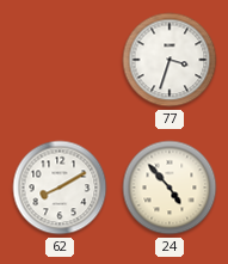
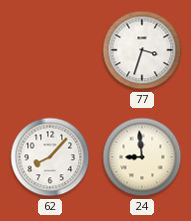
62: 8:10 -> 8:07
24: 4:53 -> 8:59
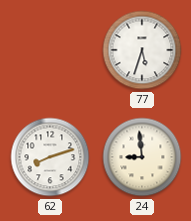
77: 3:33 -> 5:33
62: 8:07 -> 8:12
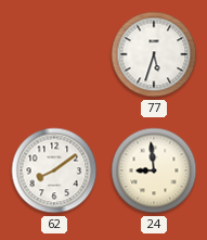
62: 8:12 -> 8:09
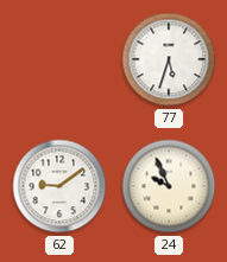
62: 8:09 -> 9:09
24: 8:59 -> 9:56
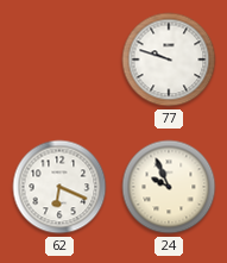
77: 5:33 -> 9:48
62: 9:09 -> 6:19
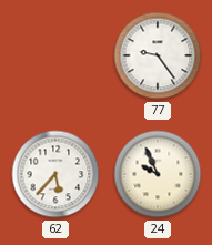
77: 9:48 -> 9:24
62: 6:19 -> 5:37
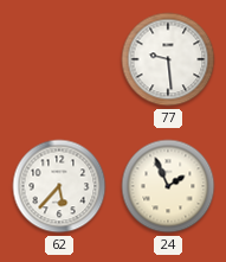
77: 9:24 -> 9:29
24: 9:56 -> 1:56
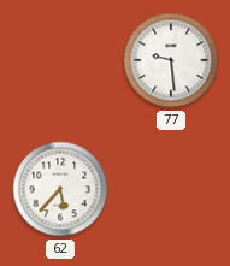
24: 1:56 -> none
